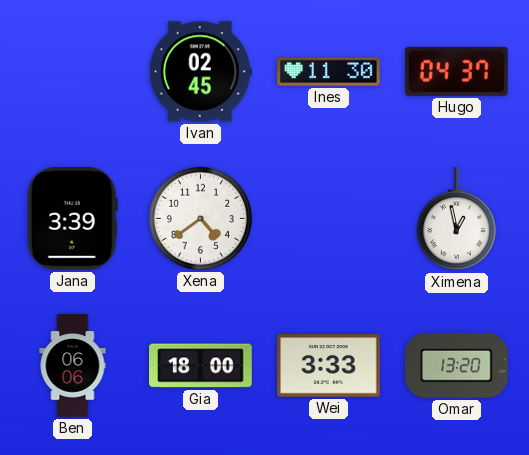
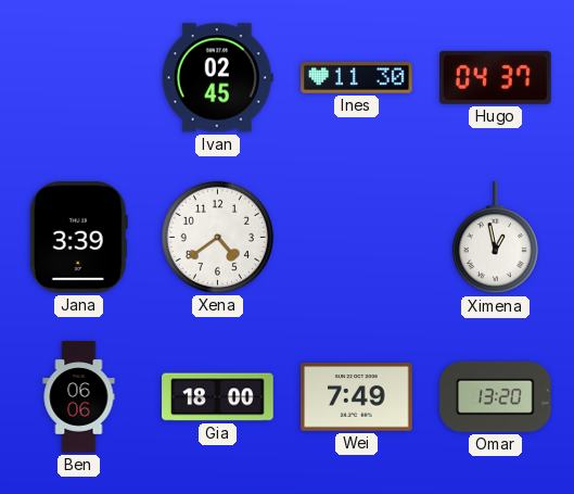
Wei: 3:33 -> 7:49
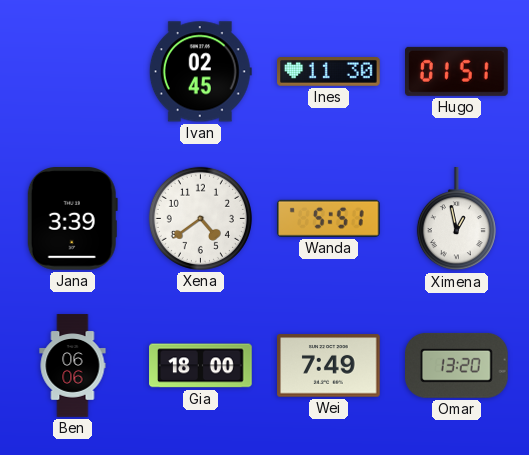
Hugo: 04:37 -> 01:51
Wanda: none -> 5:51
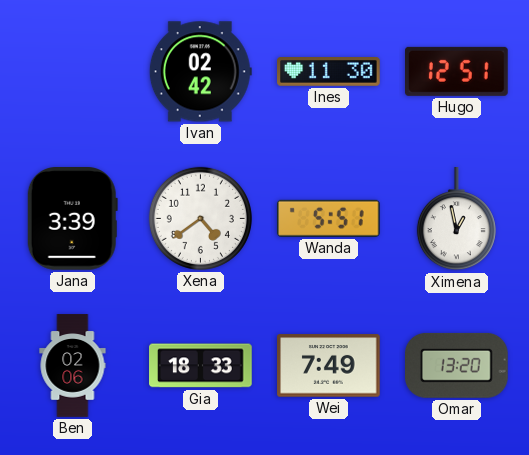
Ivan: 02:45 -> 02:42
Hugo: 01:51 -> 12:51
Ben: 06:06 -> 02:06
Gia: 18:00 -> 18:33
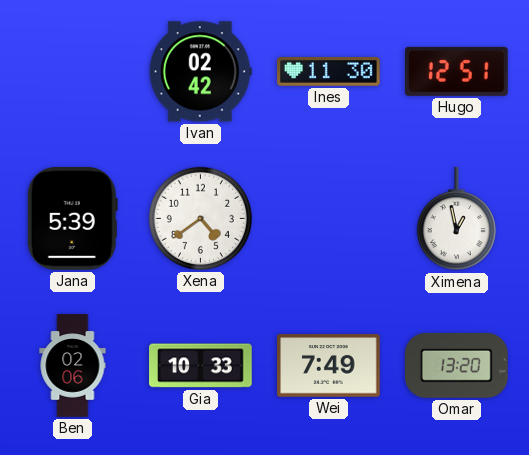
Jana: 3:39 -> 5:39
Wanda: 5:51 -> none
Gia: 18:33 -> 10:33
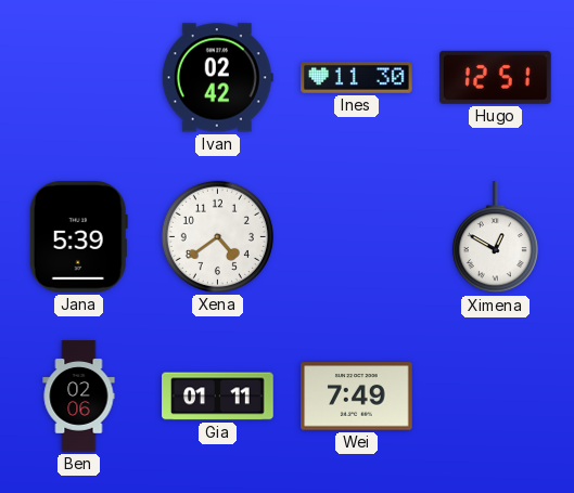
Ximena: 12:58 -> 12:50
Gia: 10:33 -> 01:11
Omar: 13:20 -> none
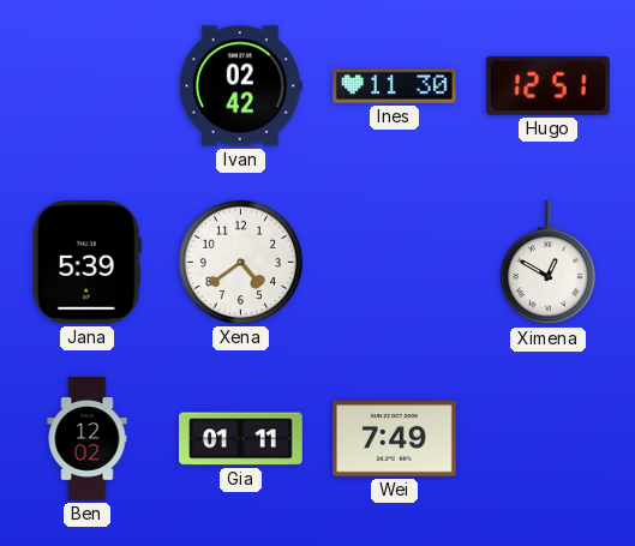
Ben: 02:06 -> 12:02
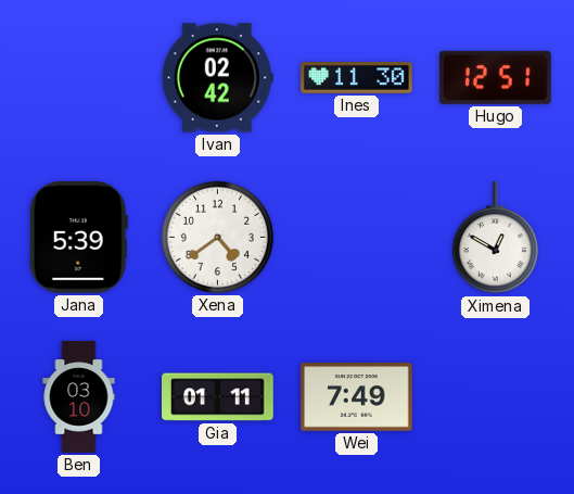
Ben: 12:02 -> 03:10
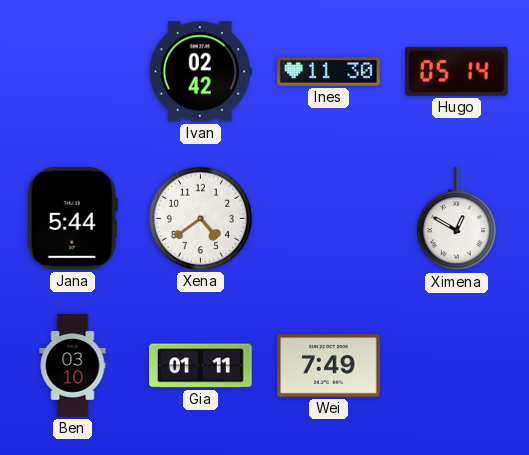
Hugo: 12:51 -> 05:14
Jana: 5:39 -> 5:44
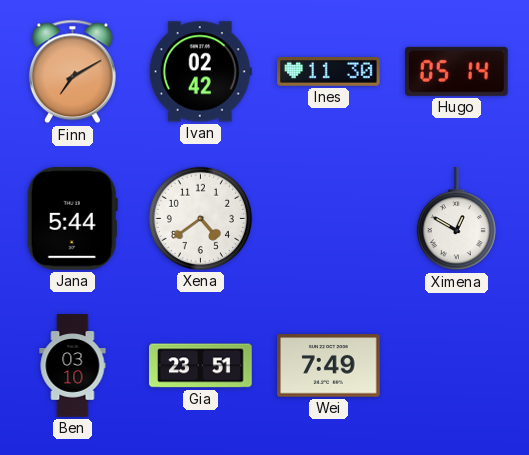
Finn: none -> 7:10
Gia: 01:11 -> 23:51
